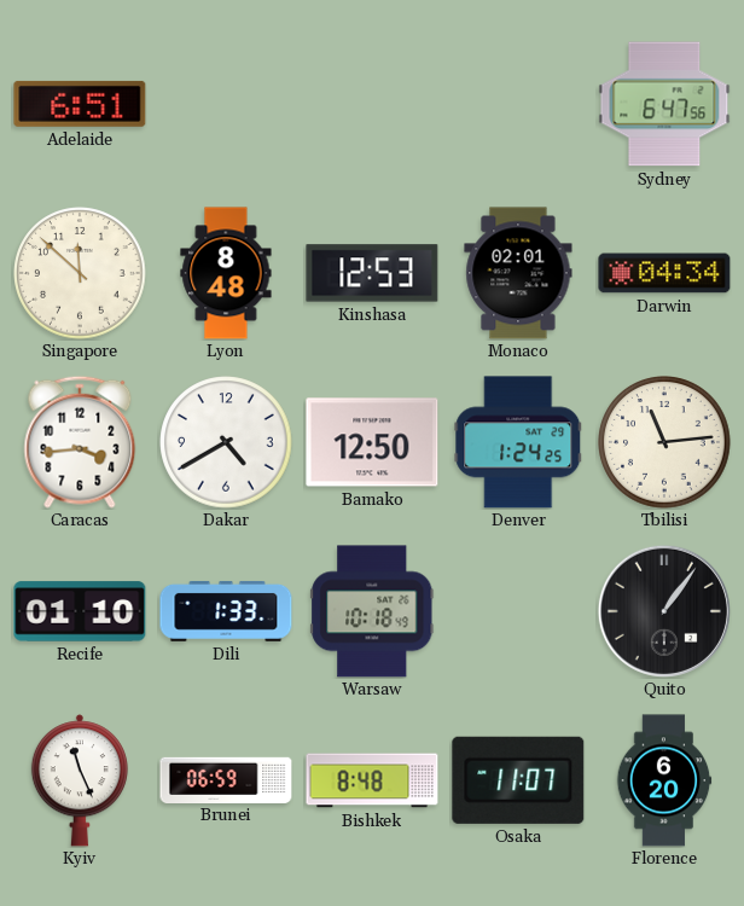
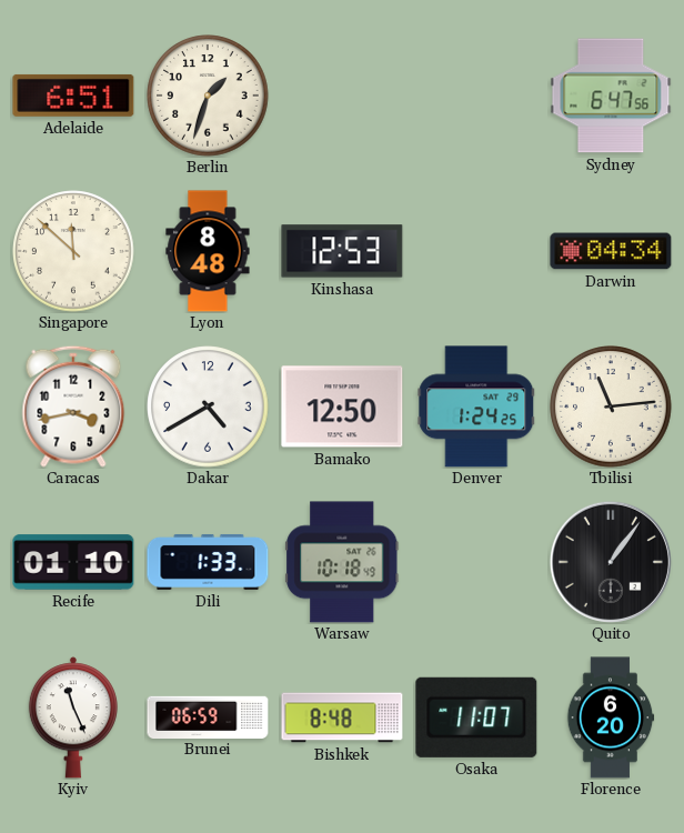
Berlin: none -> 1:33
Monaco: 02:01 -> none
Caracas: 3:44 -> 3:43
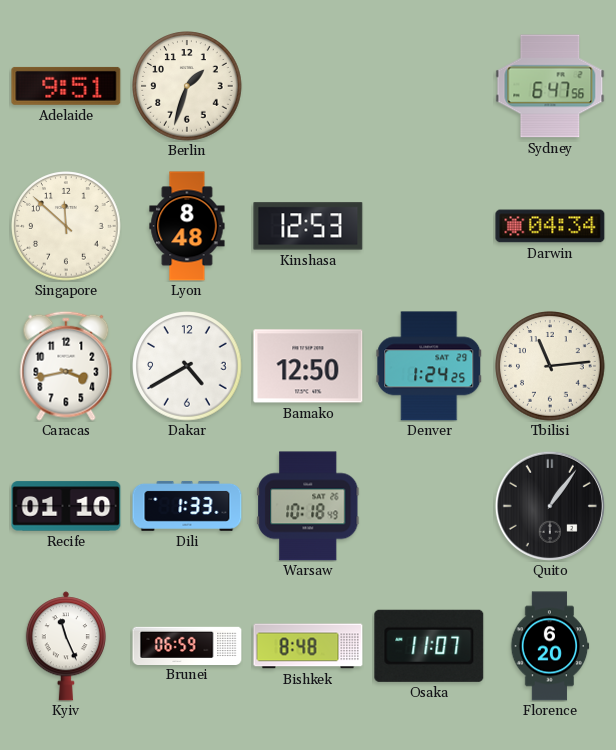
Adelaide: 6:51 -> 9:51
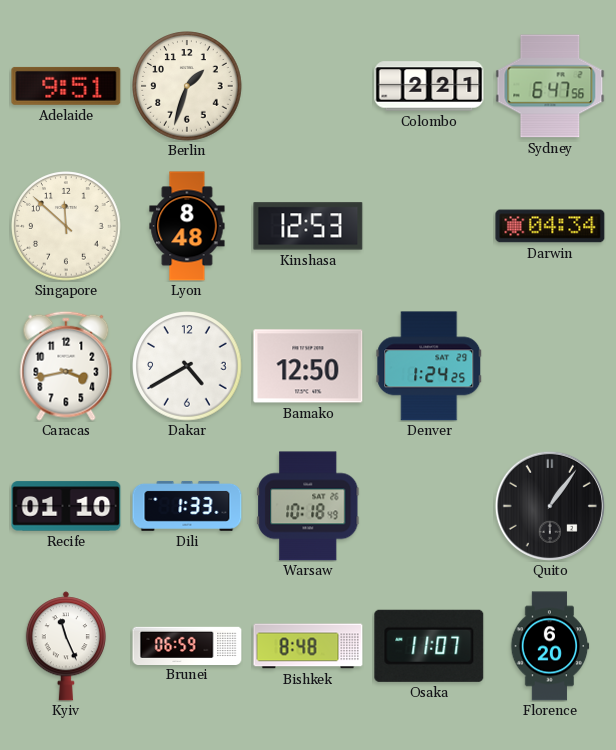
Colombo: none -> 2:21
Tbilisi: 11:14 -> none
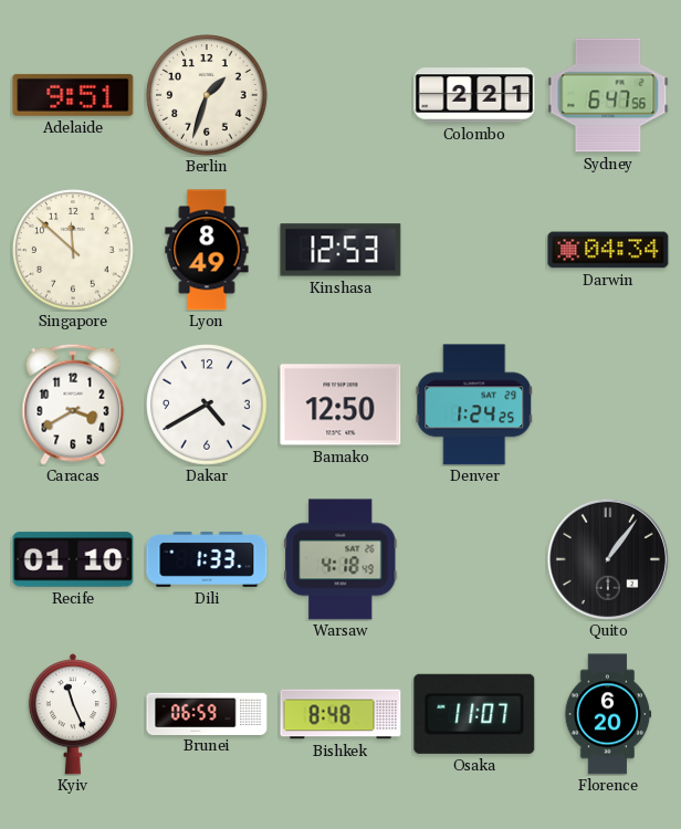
Lyon: 8:48 -> 8:49
Caracas: 3:43 -> 3:40
Warsaw: 10:18 -> 4:18
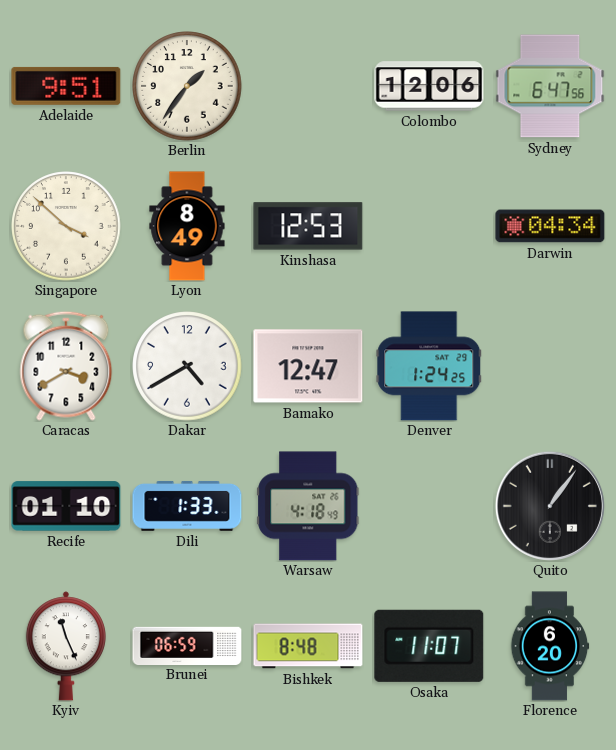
Berlin: 1:33 -> 1:36
Colombo: 2:21 -> 12:06
Singapore: 11:52 -> 3:52
Bamako: 12:50 -> 12:47
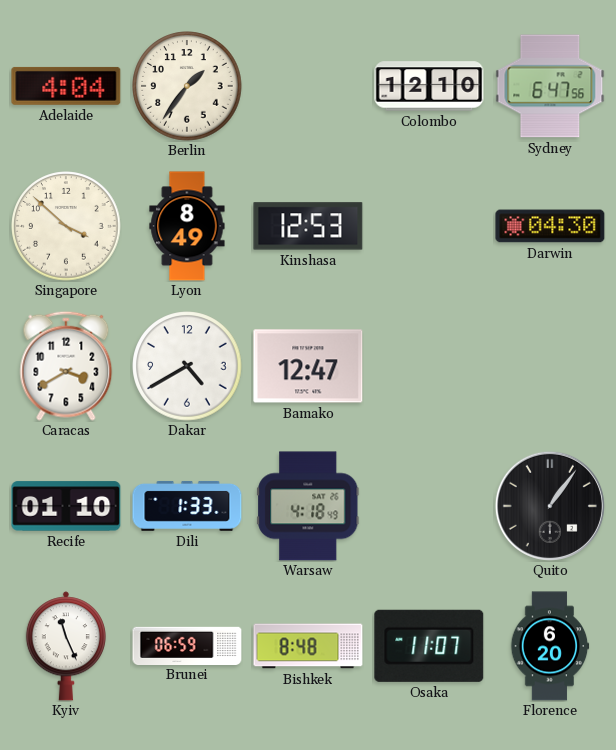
Adelaide: 9:51 -> 4:04
Colombo: 12:06 -> 12:10
Darwin: 04:34 -> 04:30
Denver: 1:24 -> none
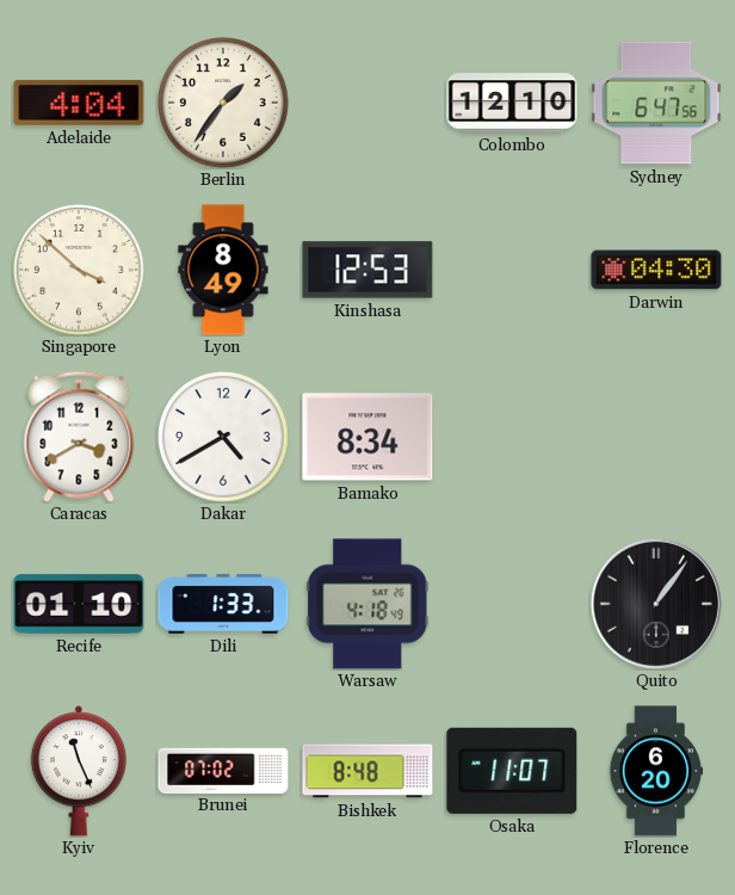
Bamako: 12:47 -> 8:34
Brunei: 06:59 -> 07:02
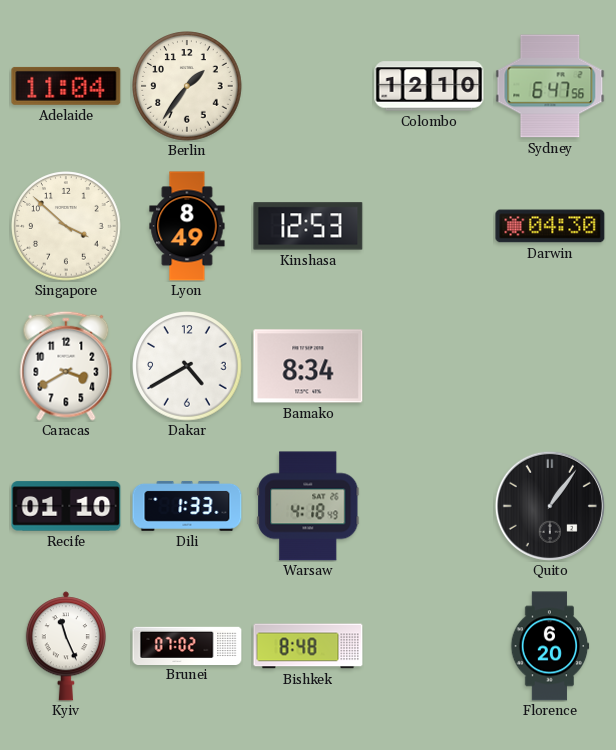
Adelaide: 4:04 -> 11:04
Osaka: 11:07 -> none
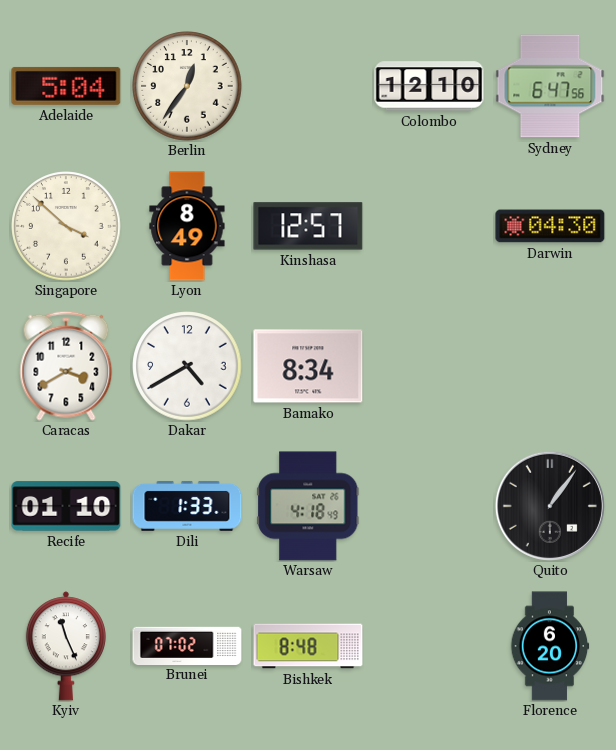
Adelaide: 11:04 -> 5:04
Berlin: 1:36 -> 12:36
Kinshasa: 12:53 -> 12:57
